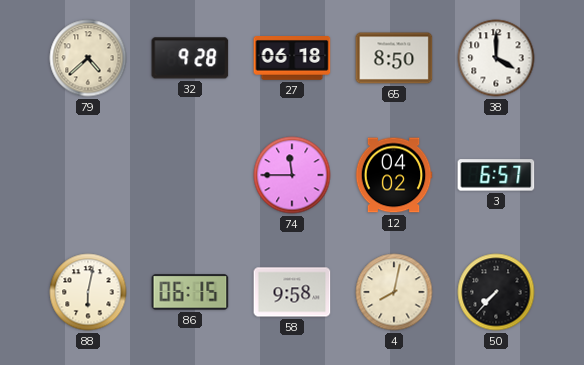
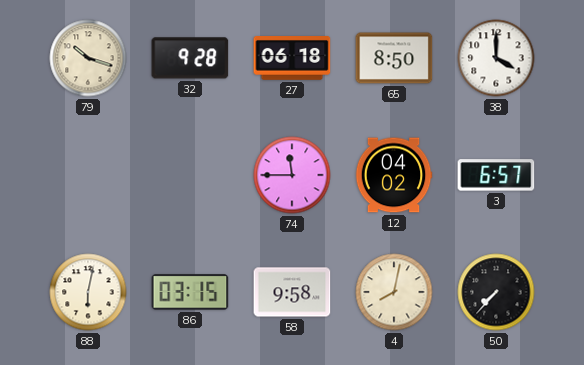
79: 4:38 -> 10:18
86: 06:15 -> 03:15
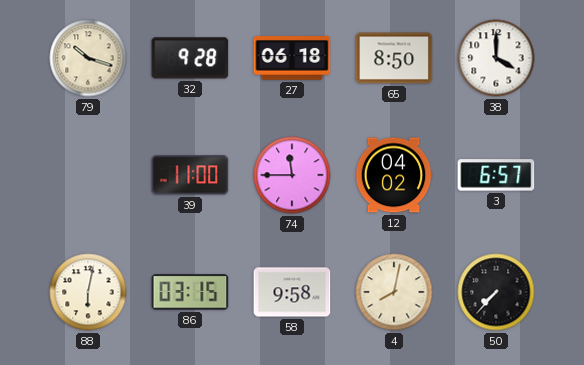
39: none -> 11:00
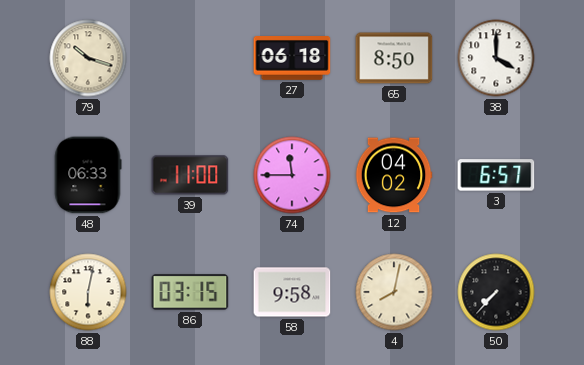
32: 9:28 -> none
48: none -> 06:33
